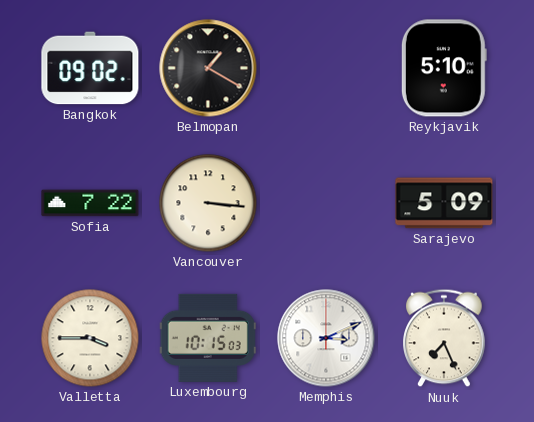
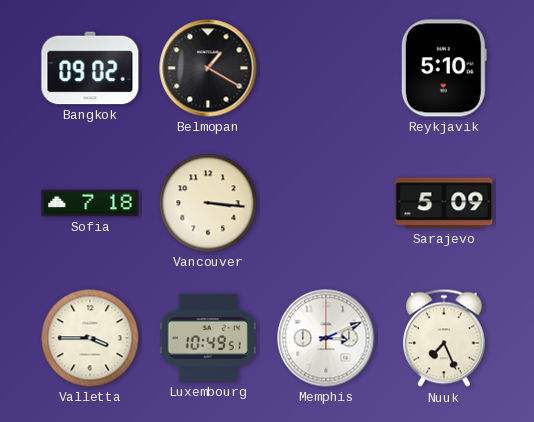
Sofia: 7:22 -> 7:18
Luxembourg: 10:15 -> 10:49
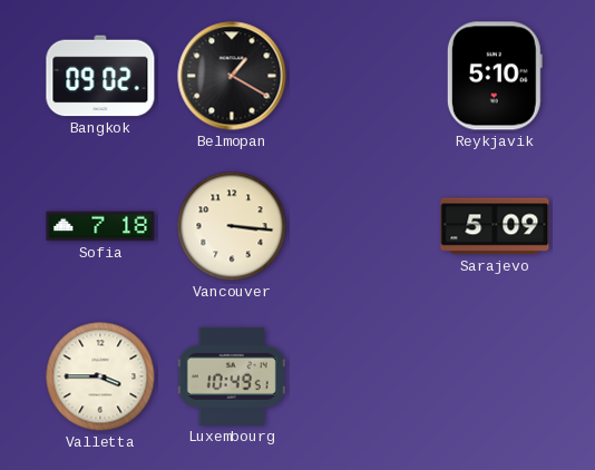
Memphis: 3:11 -> none
Nuuk: 7:26 -> none
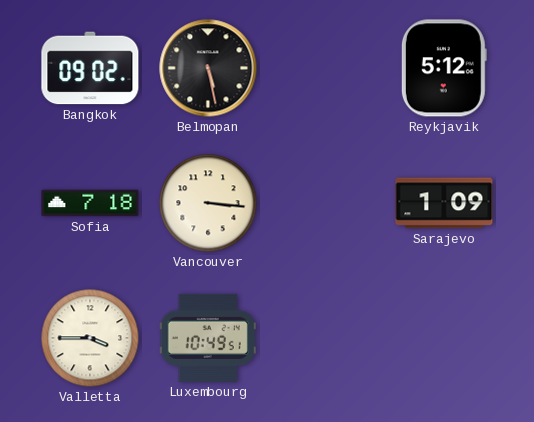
Belmopan: 1:20 -> 5:28
Reykjavik: 5:10 -> 5:12
Sarajevo: 5:09 -> 1:09
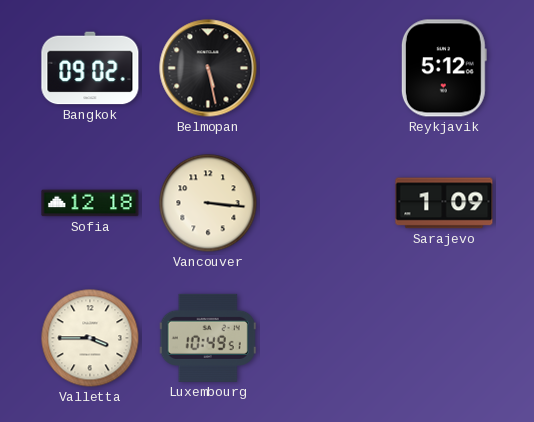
Sofia: 7:18 -> 12:18
